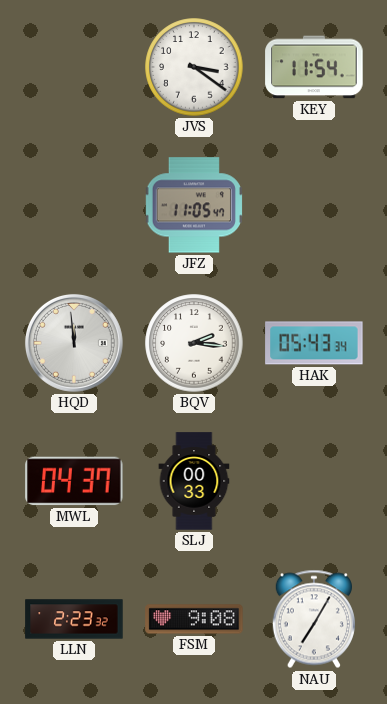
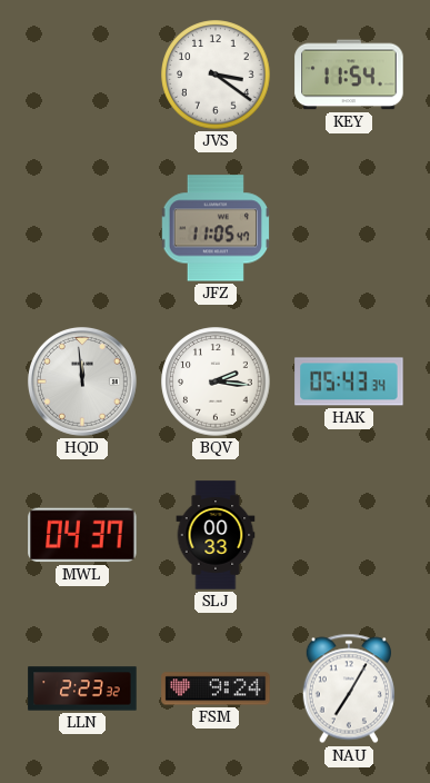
FSM: 9:08 -> 9:24
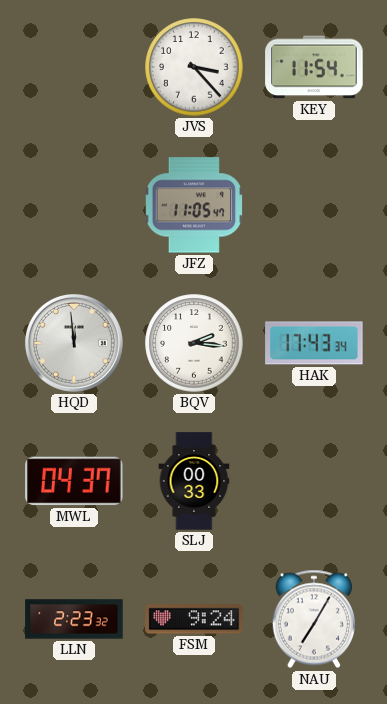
JVS: 3:21 -> 3:23
HAK: 05:43 -> 17:43
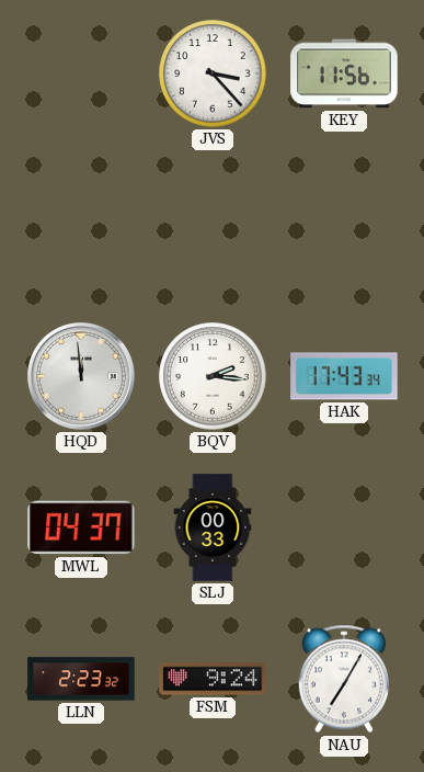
KEY: 11:54 -> 11:56
JFZ: 11:05 -> none
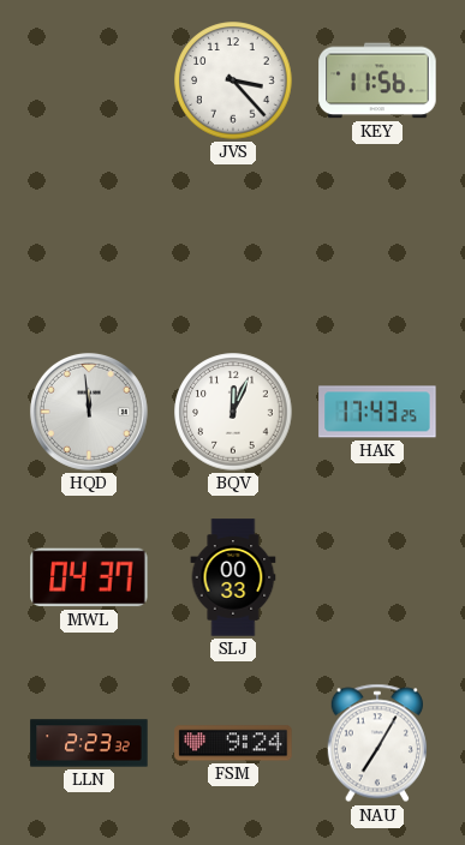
BQV: 2:16 -> 12:04
HAK: 17:43:34 -> 17:43:25
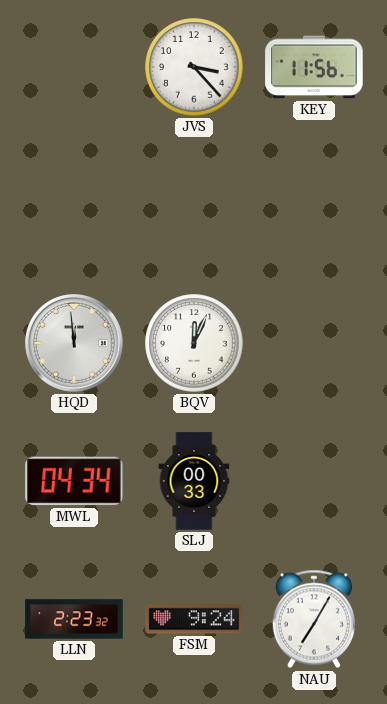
HAK: 17:43 -> none
MWL: 04:37 -> 04:34
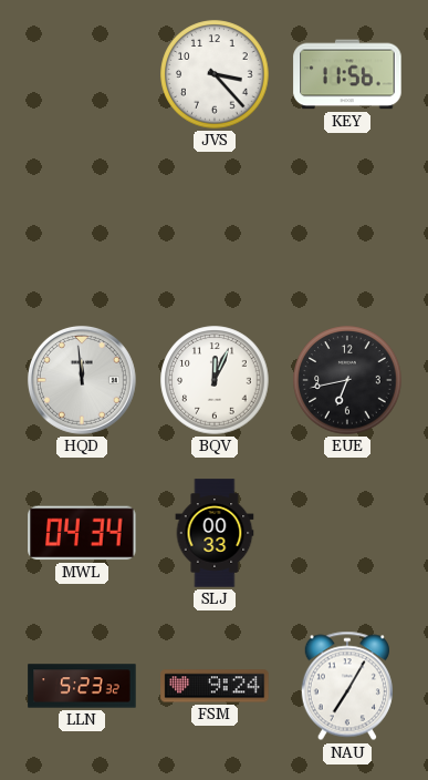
EUE: none -> 6:43
LLN: 2:23 -> 5:23
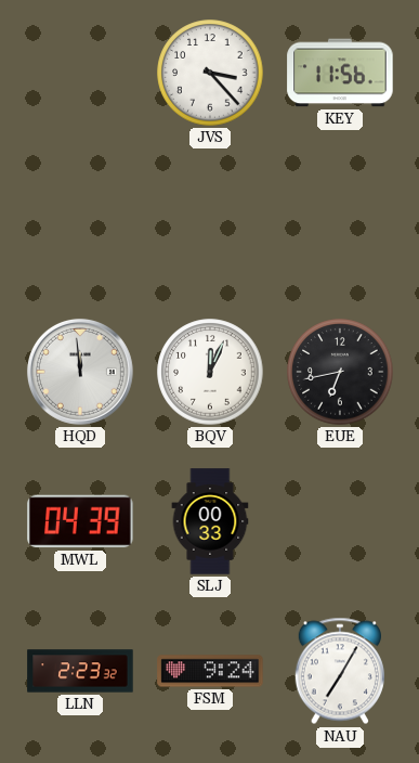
MWL: 04:34 -> 04:39
LLN: 5:23 -> 2:23
